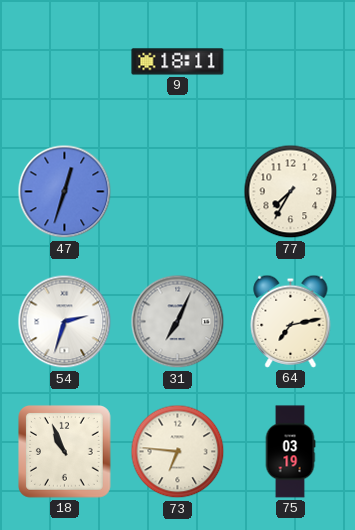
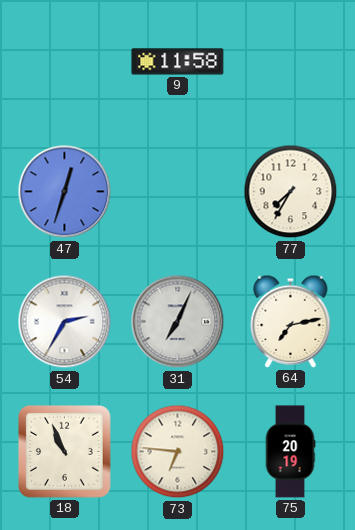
9: 18:11 -> 11:58
54: 2:33 -> 2:35
75: 03:19 -> 20:19
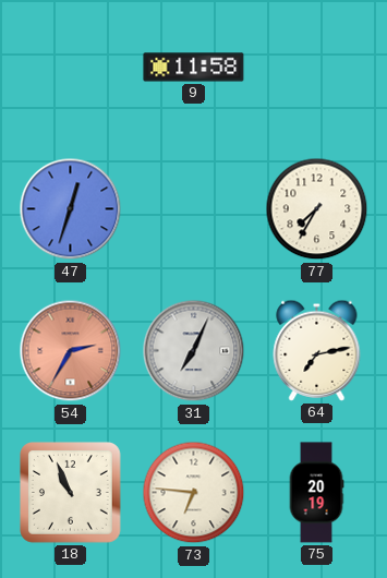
54 dial: white -> salmon
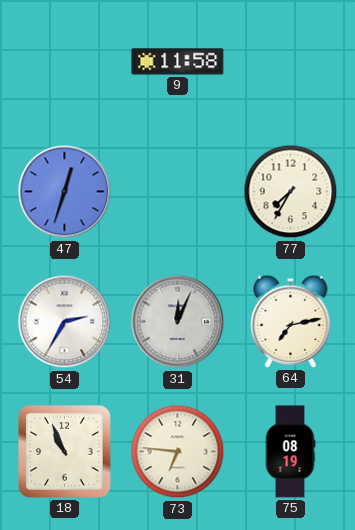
54 dial: salmon -> white
31: 7:04 -> 12:04
75: 20:19 -> 08:19
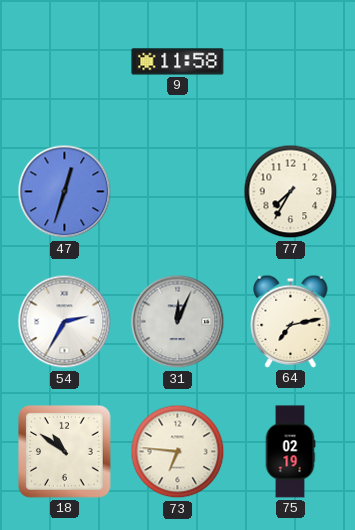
18: 10:56 -> 10:51
75: 08:19 -> 02:19
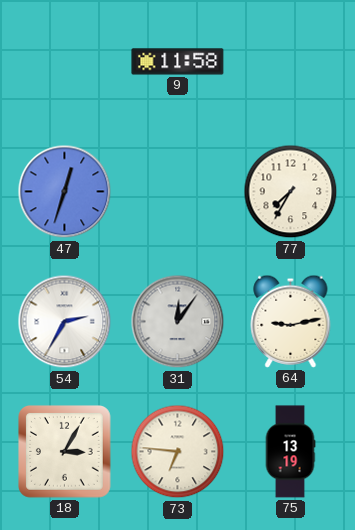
31: 12:04 -> 12:06
64: 7:13 -> 9:13
18: 10:51 -> 3:05
75: 02:19 -> 13:19
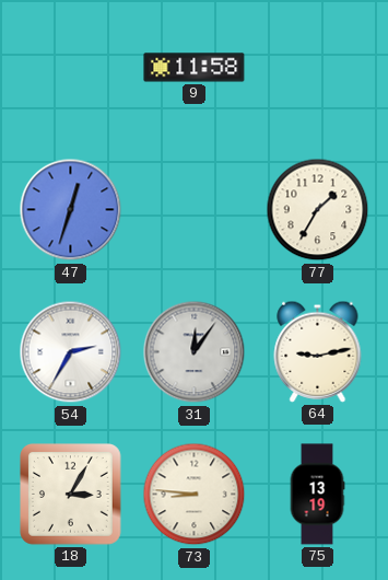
77: 7:35 -> 1:35
73: 6:46 -> 8:46
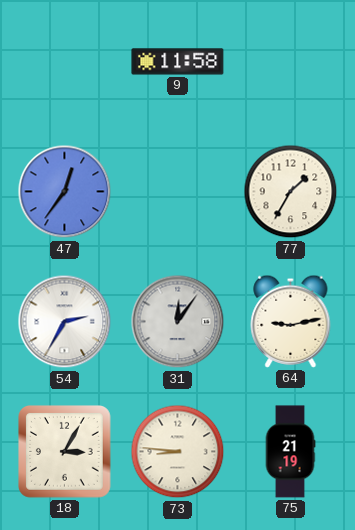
47: 12:33 -> 12:36
75: 13:19 -> 21:19
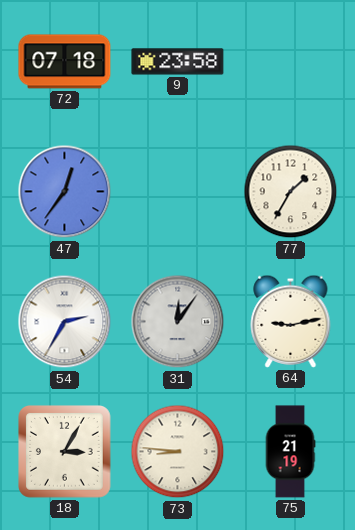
72: none -> 07:18
9: 11:58 -> 23:58
